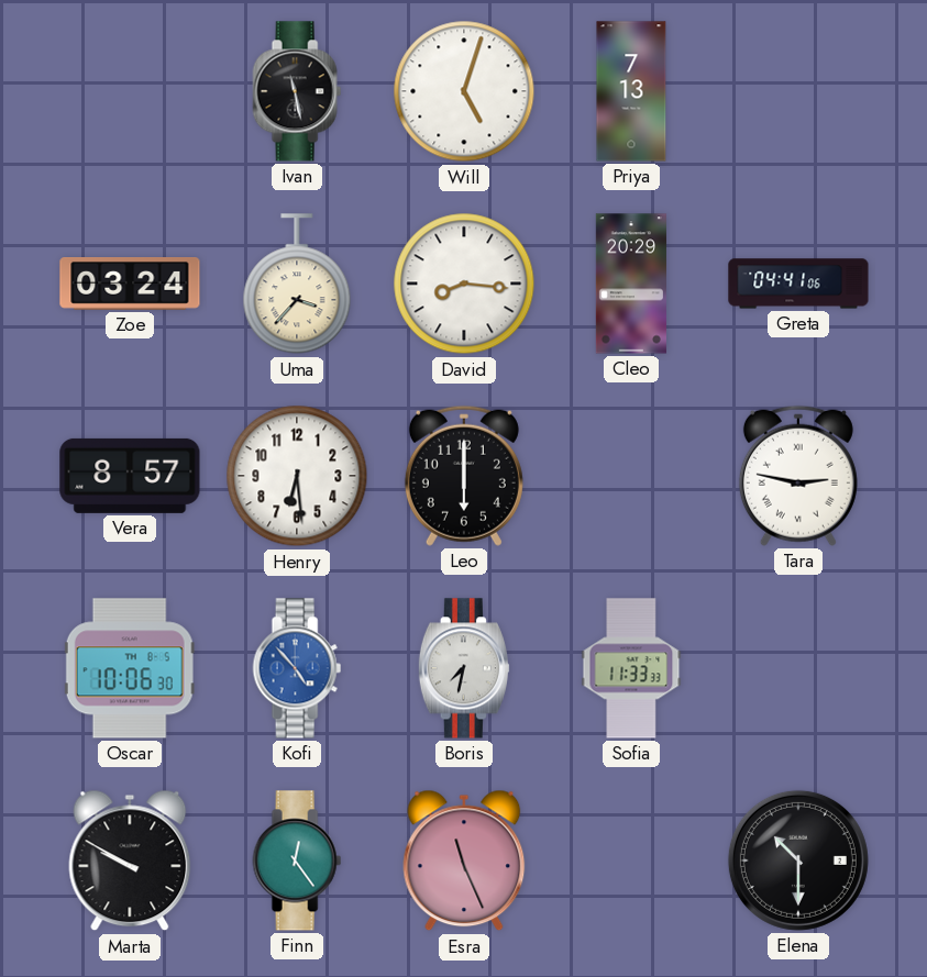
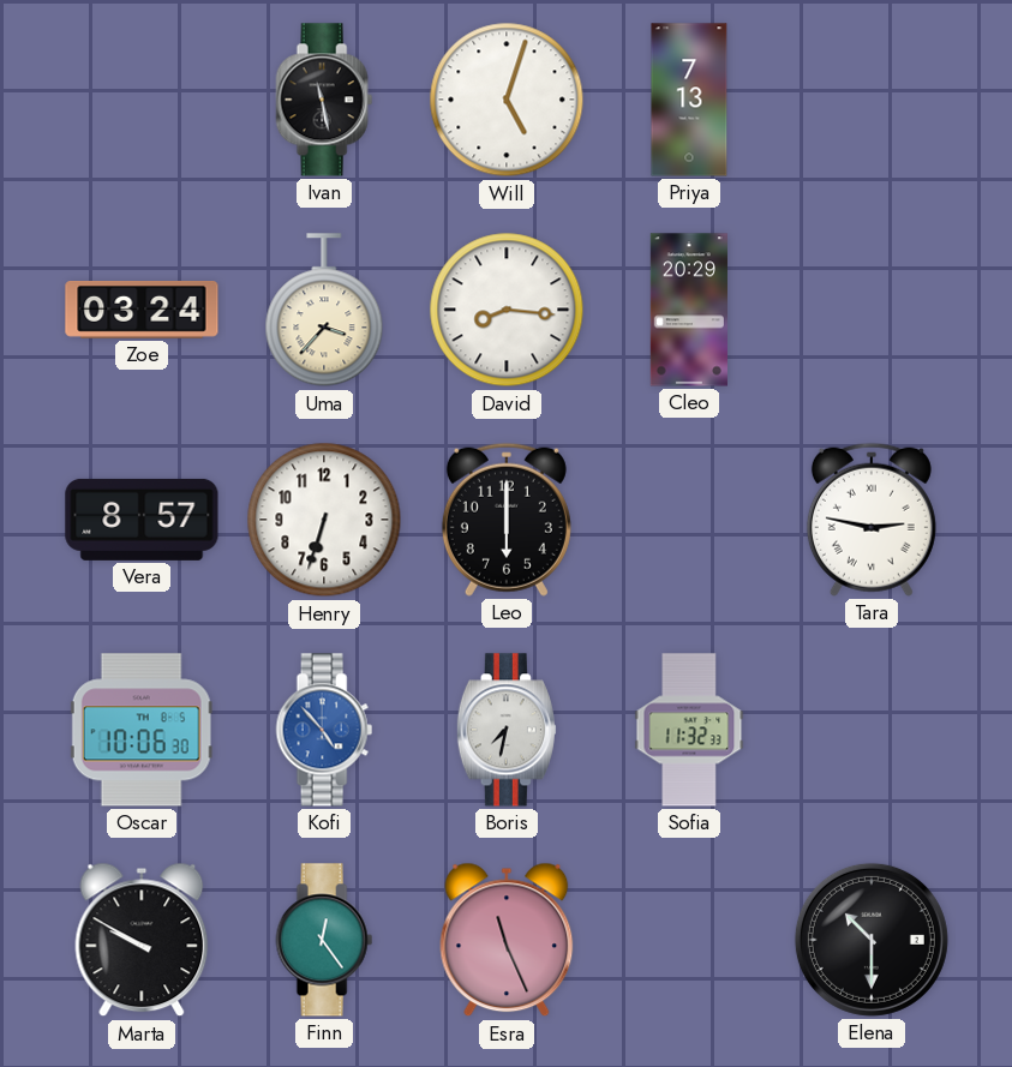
Greta: 04:41 -> none
Henry: 6:29 -> 6:33
Sofia: 11:33 -> 11:32
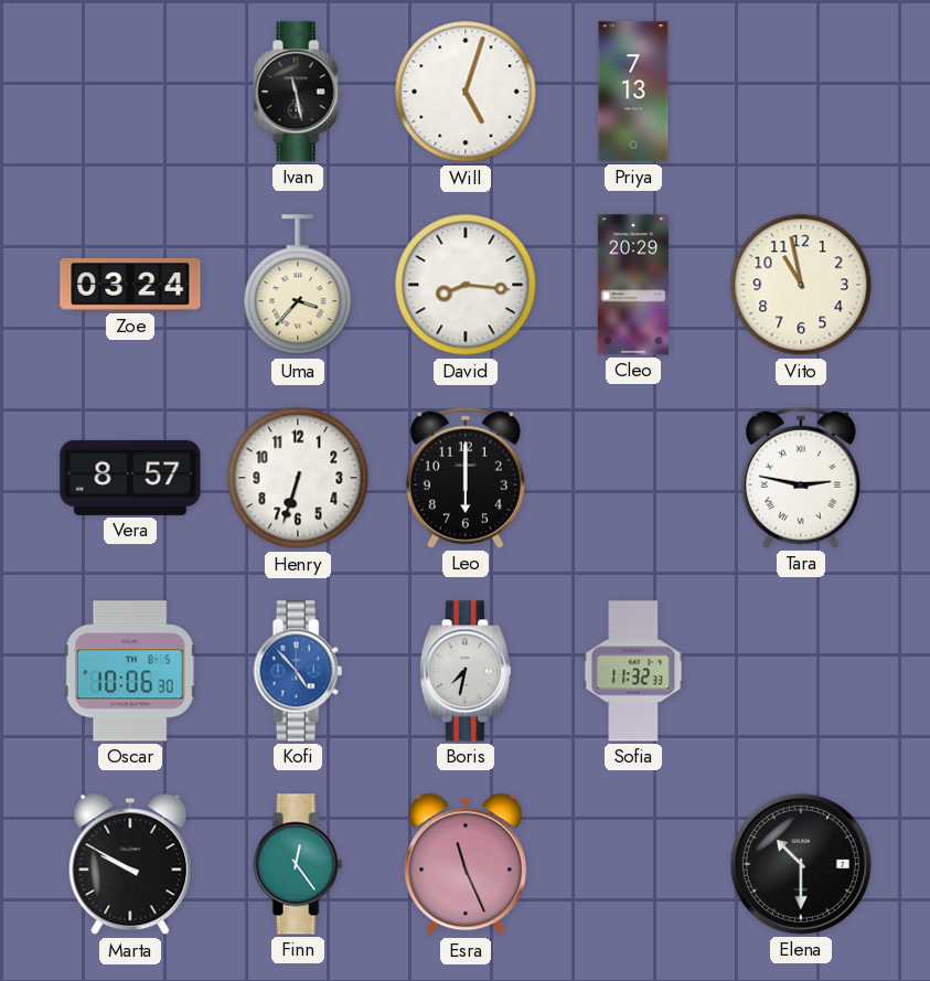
Vito: none -> 10:58
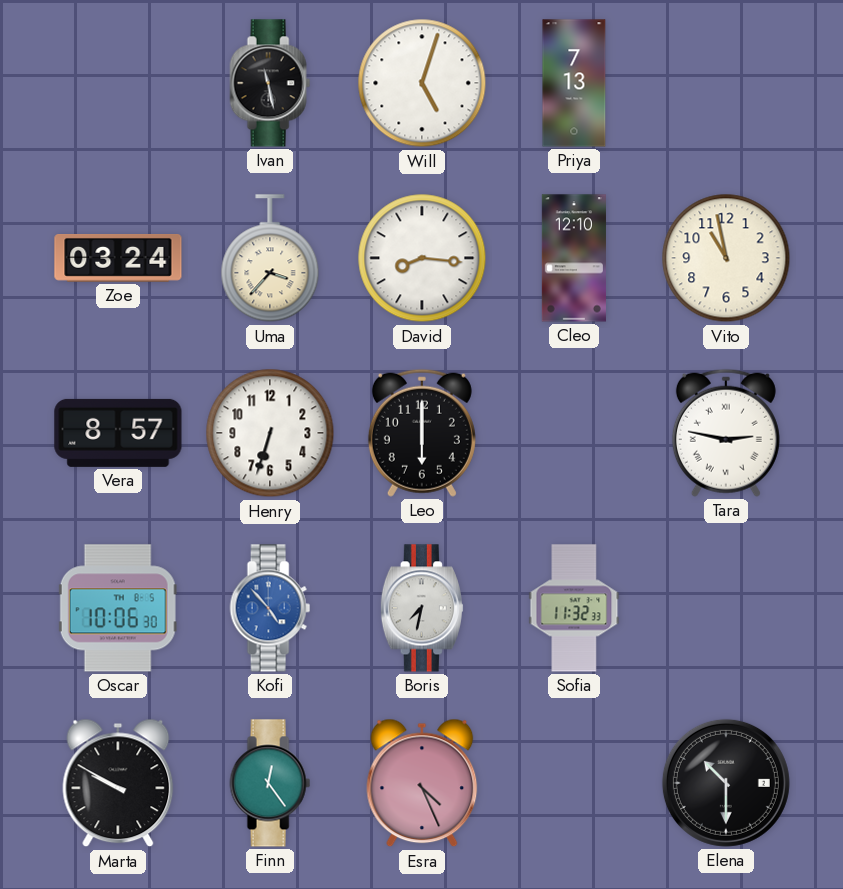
Cleo: 20:29 -> 12:10
Esra: 11:26 -> 4:26
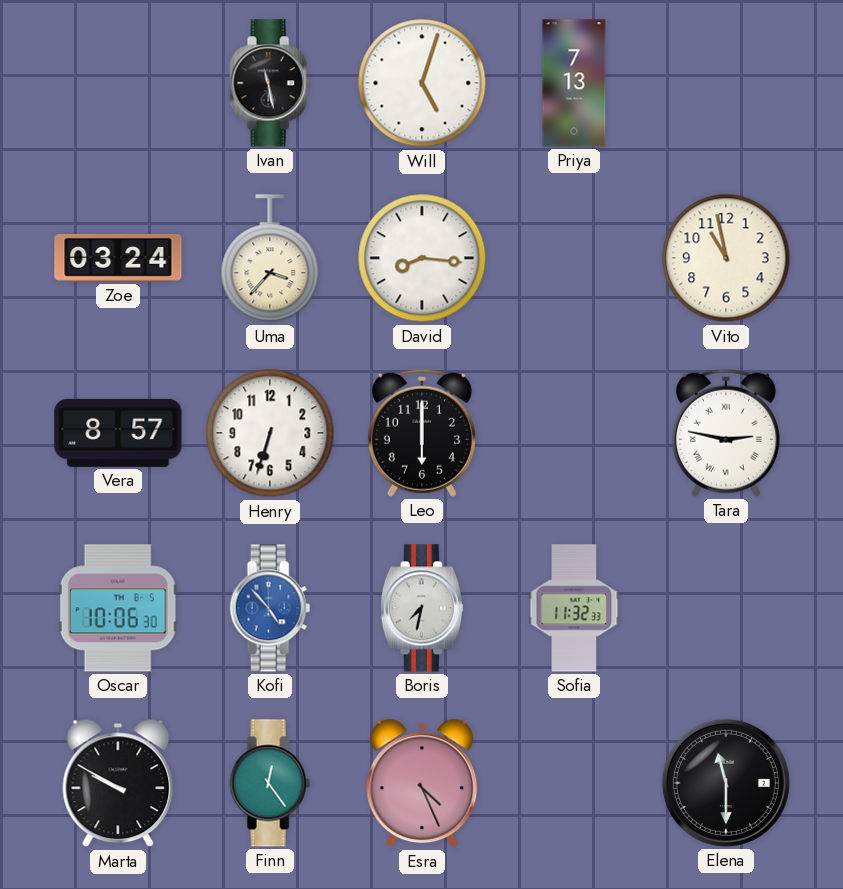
Cleo: 12:10 -> none
Elena: 10:30 -> 11:30
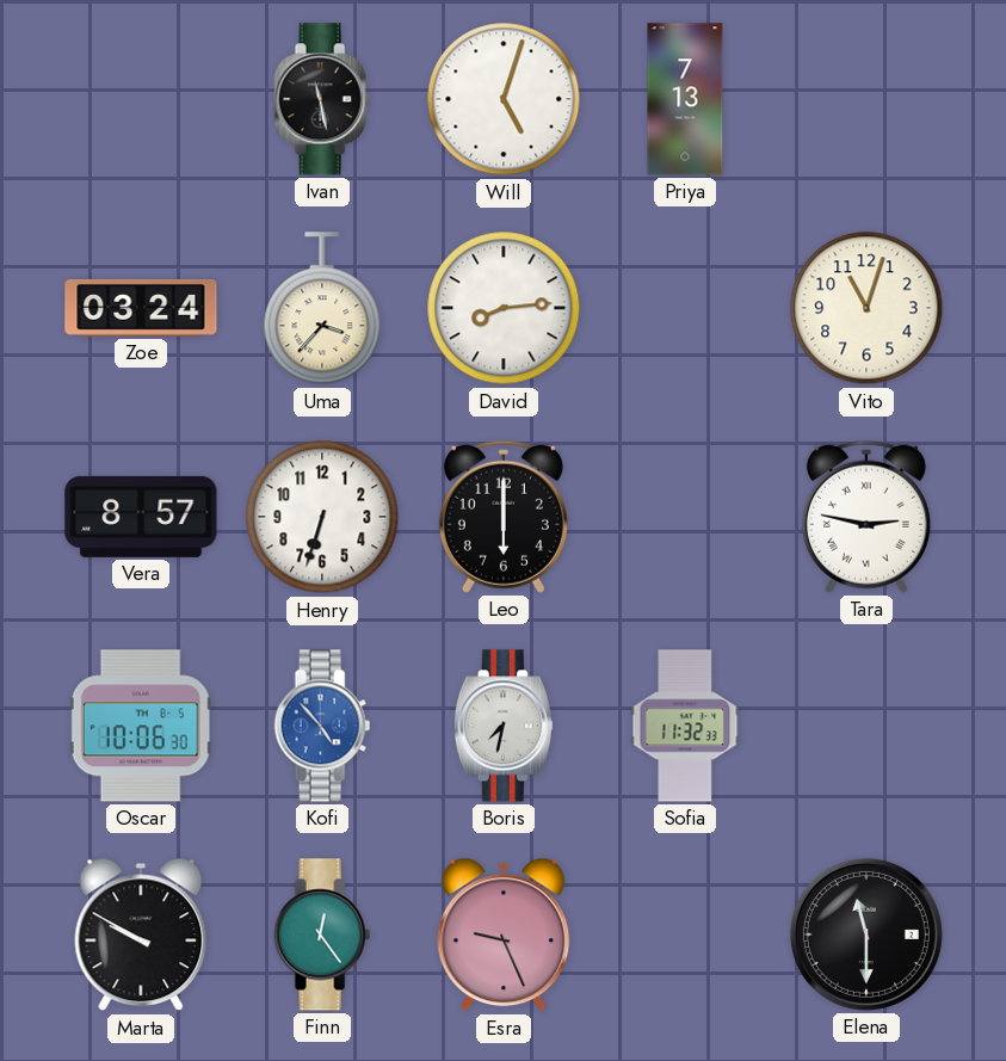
David: 8:16 -> 8:14
Vito: 10:58 -> 11:03
Esra: 4:26 -> 9:26
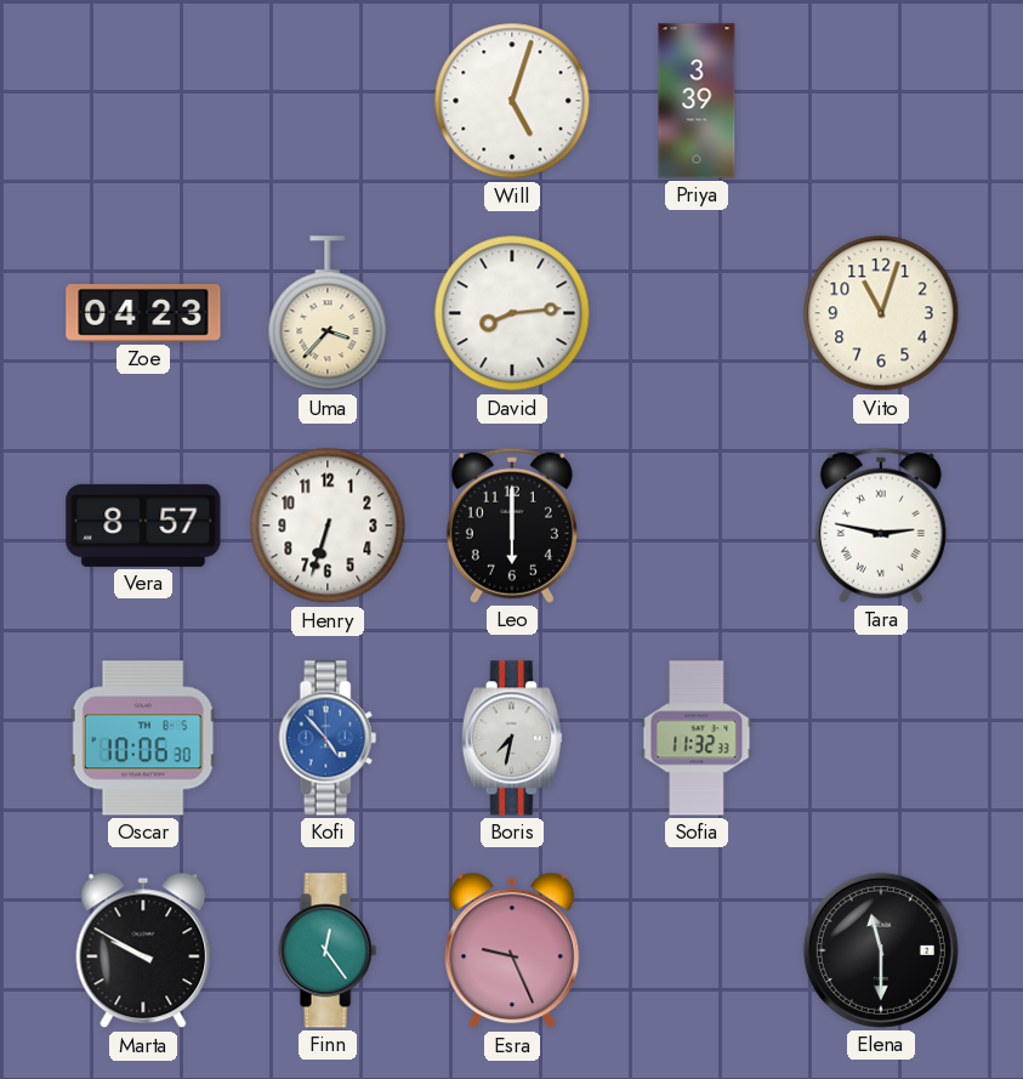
Ivan: 11:28 -> none
Priya: 7:13 -> 3:39
Zoe: 03:24 -> 04:23
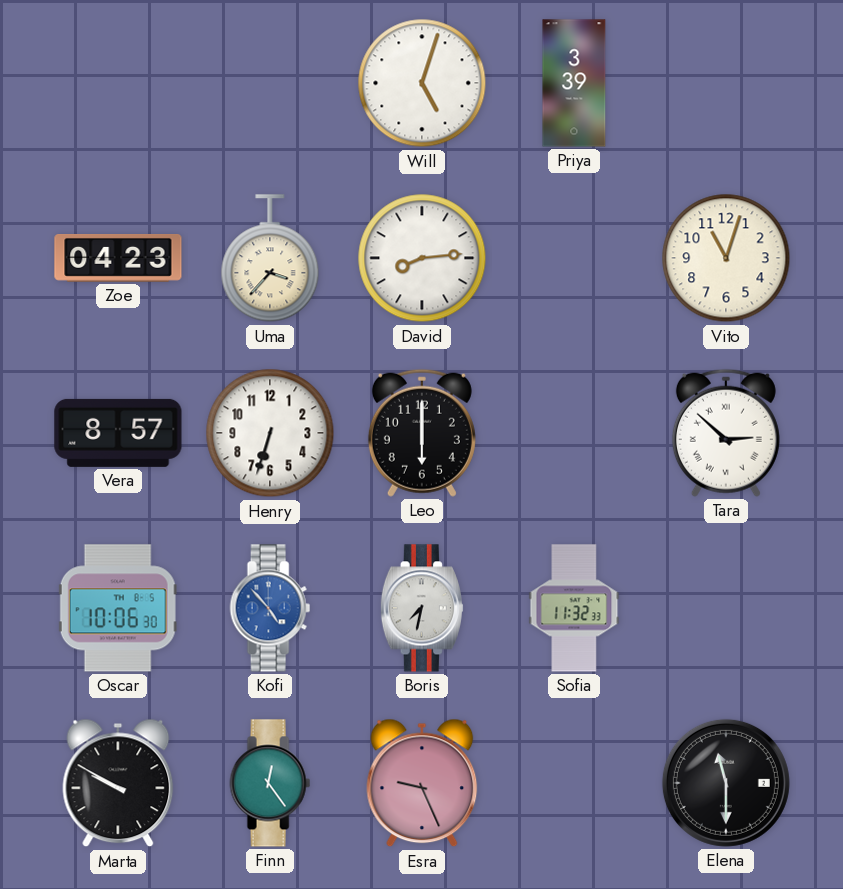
Tara: 2:47 -> 2:52
